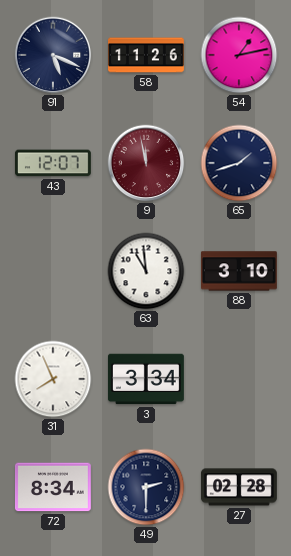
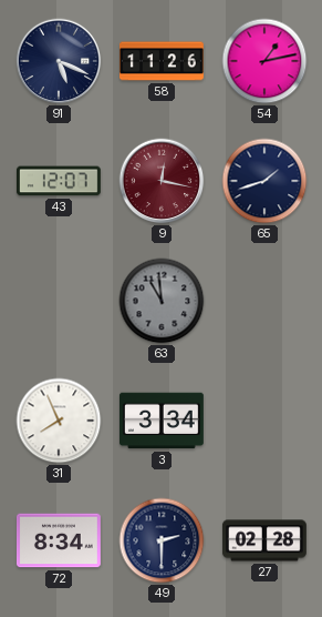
9: 11:58 -> 12:17
63 dial: white -> grey
88: 3:10 -> none
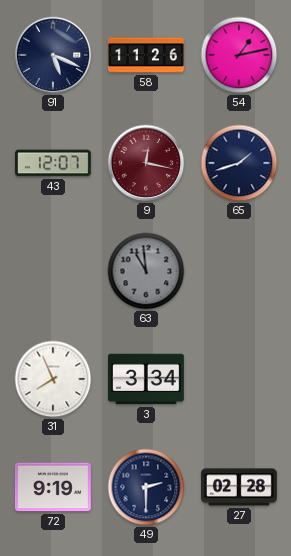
72: 8:34 -> 9:19
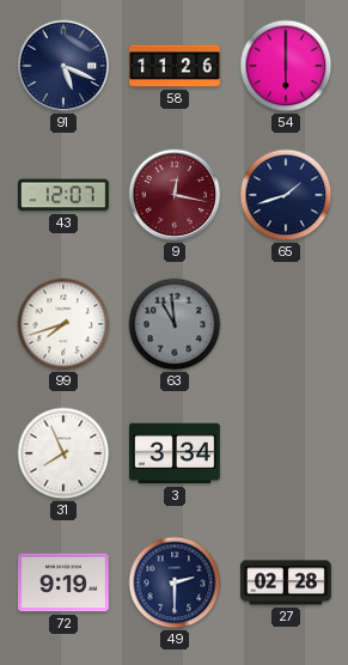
54: 1:13 -> 6:00
99: none -> 7:42
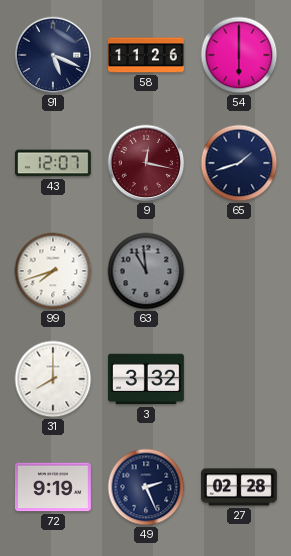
31: 7:56 -> 8:00
3: 3:34 -> 3:32
49: 2:30 -> 2:26
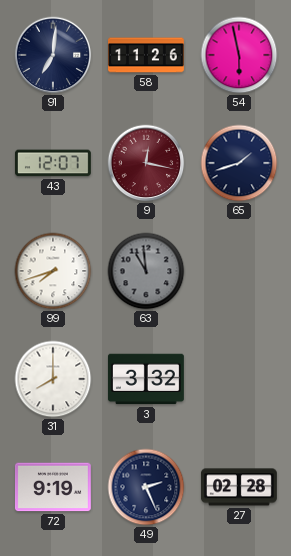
91: 5:19 -> 7:01
54: 6:00 -> 5:58
